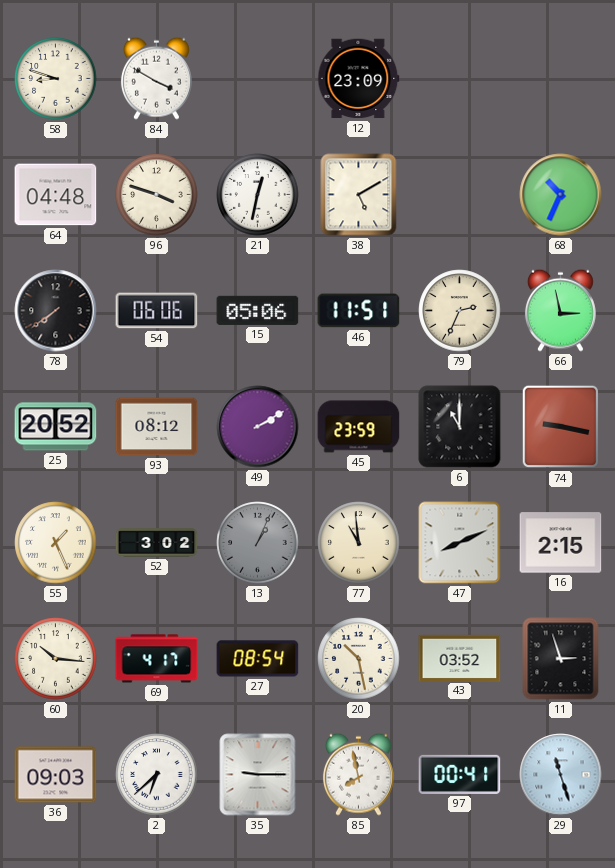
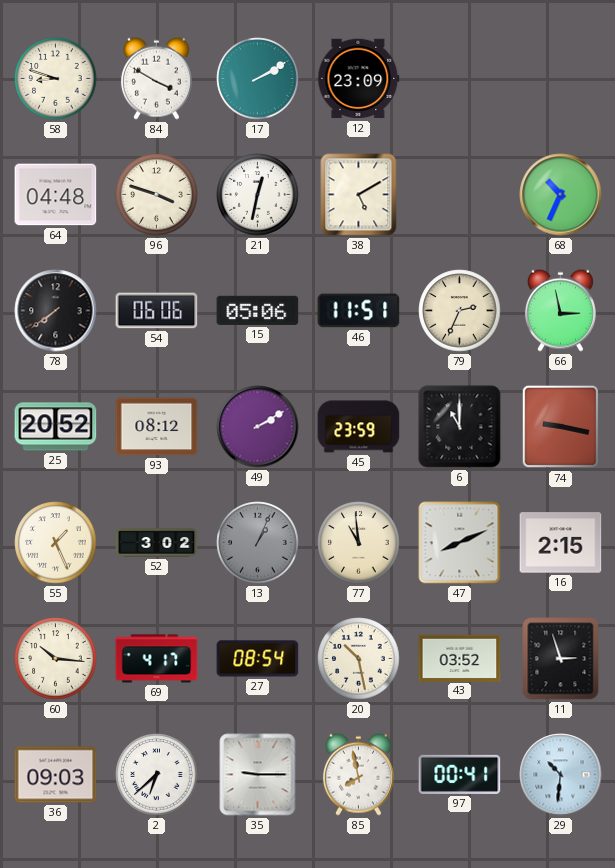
17: none -> 2:10
29: 11:27 -> 10:31
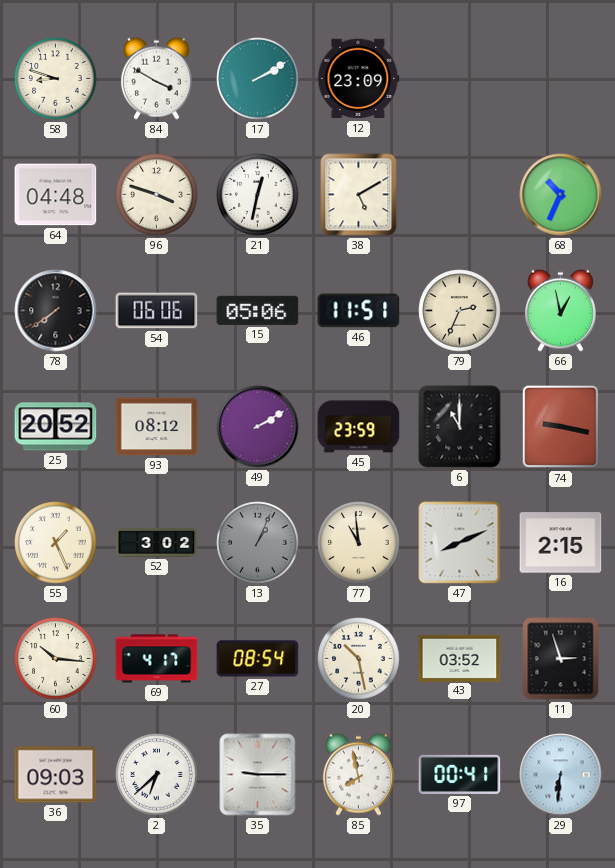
66: 2:58 -> 12:58
29: 10:31 -> 6:31
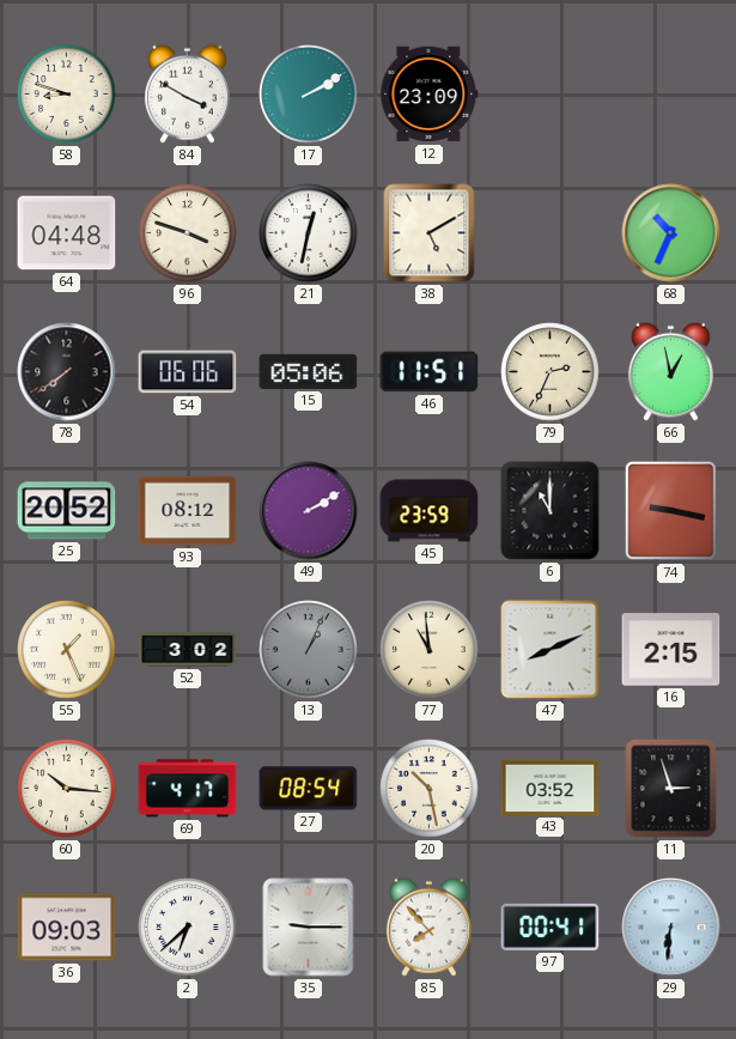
85: 7:58 -> 7:53
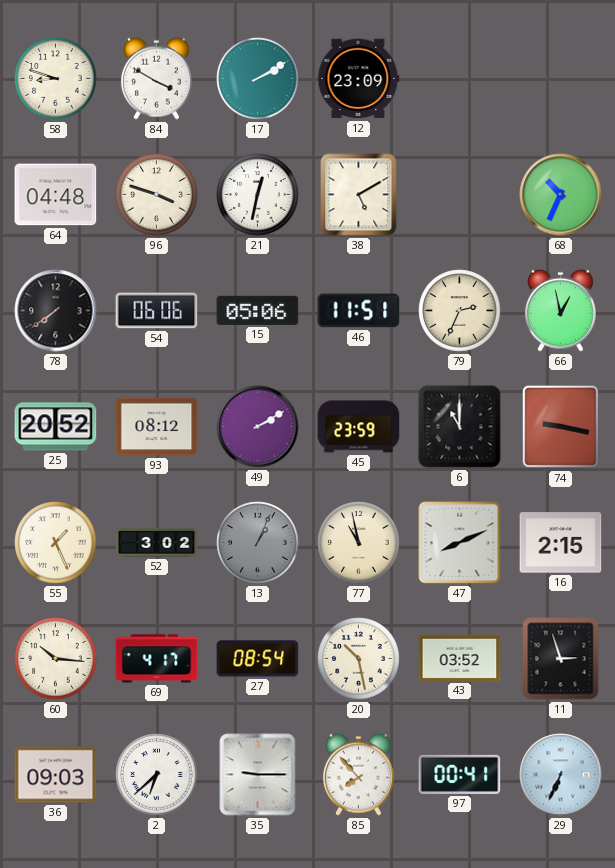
77: 10:59 -> 10:58
29: 6:31 -> 6:34
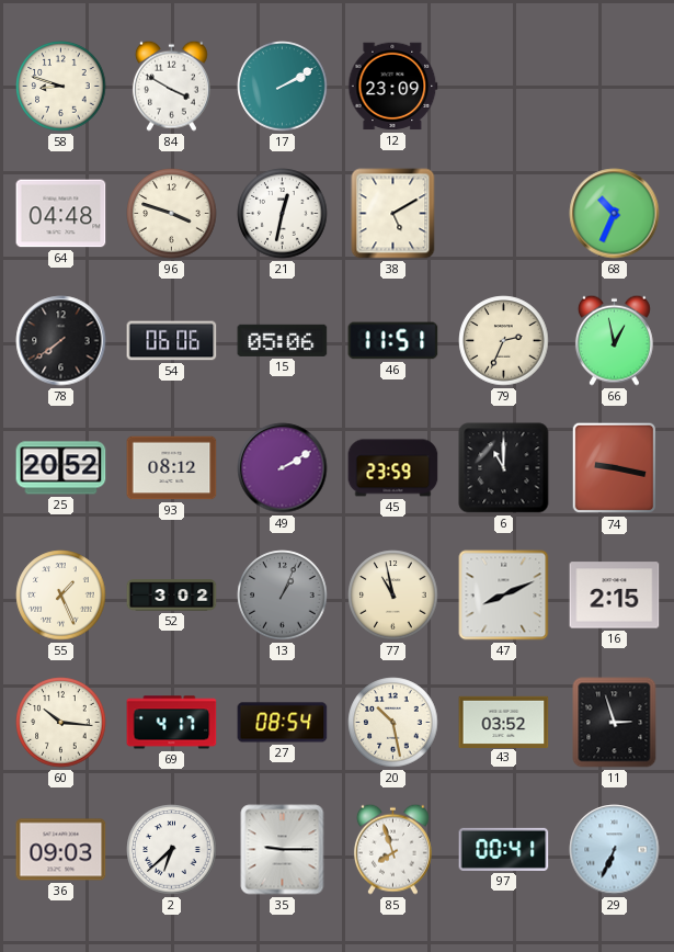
85: 7:53 -> 7:57
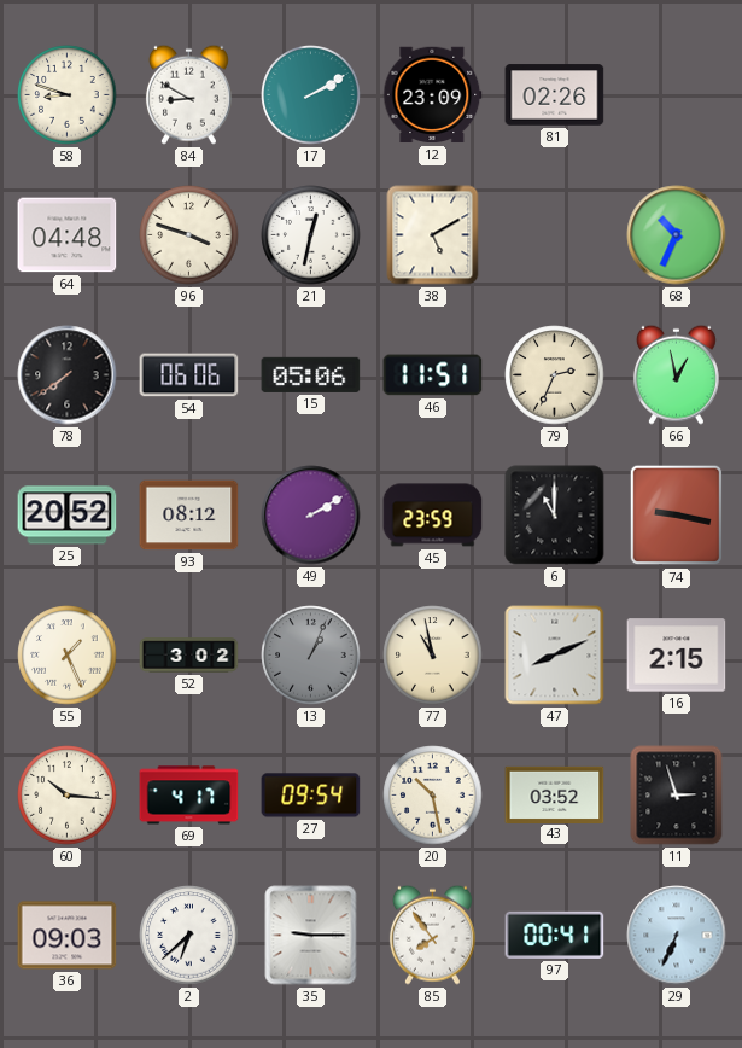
84: 3:50 -> 8:50
81: none -> 02:26
27: 08:54 -> 09:54
85: 7:57 -> 7:54
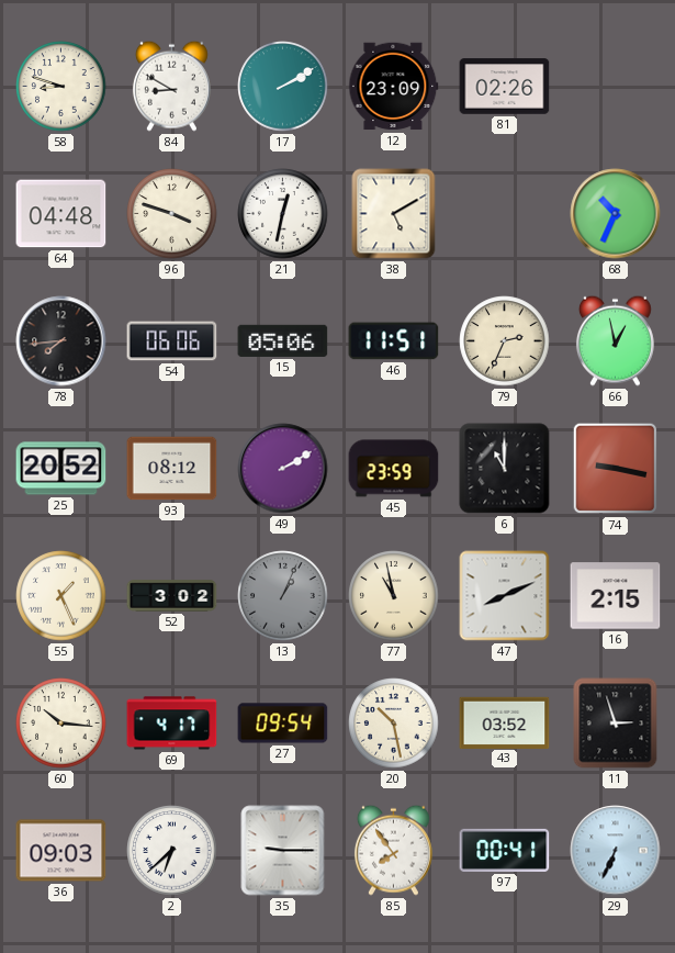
78: 7:39 -> 7:44
